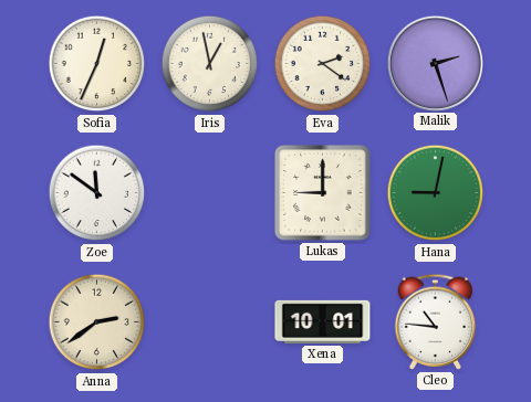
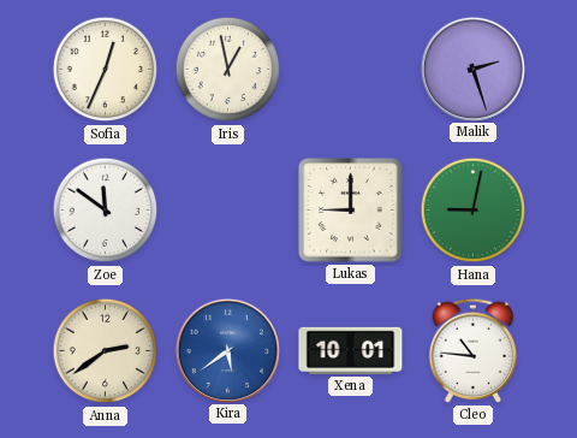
Eva: 2:21 -> none
Kira: none -> 5:39
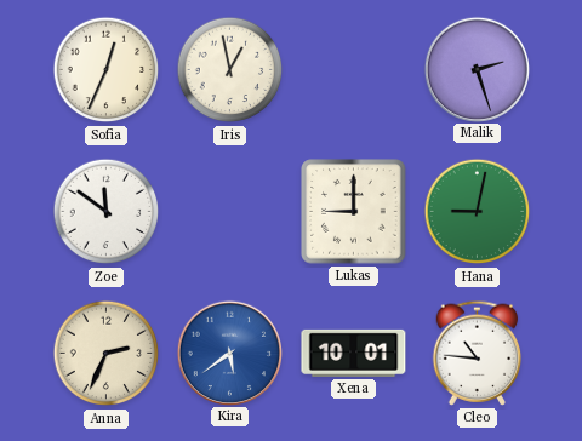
Anna: 2:39 -> 2:34
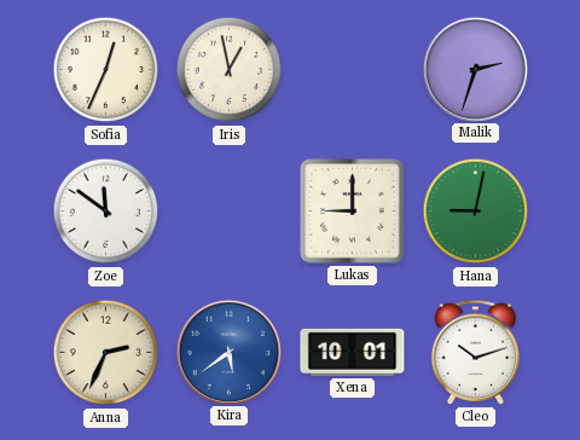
Malik: 2:27 -> 2:33
Cleo: 10:46 -> 10:12
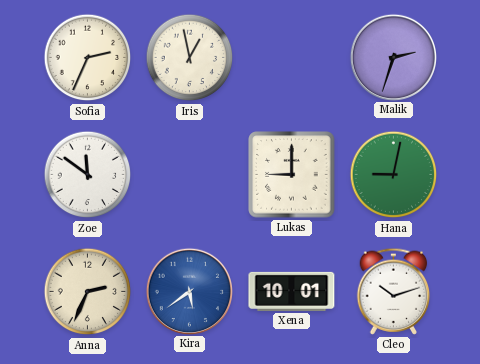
Sofia: 12:34 -> 2:34
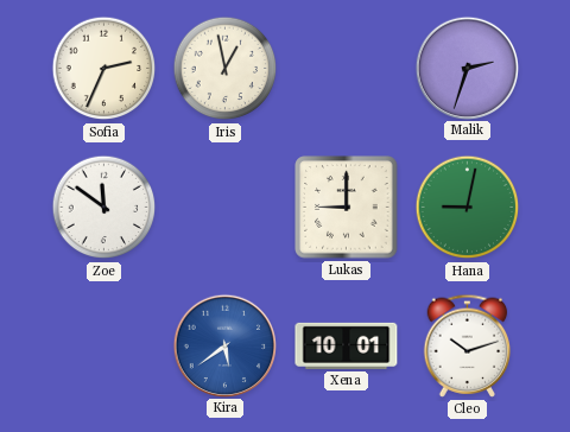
Anna: 2:34 -> none
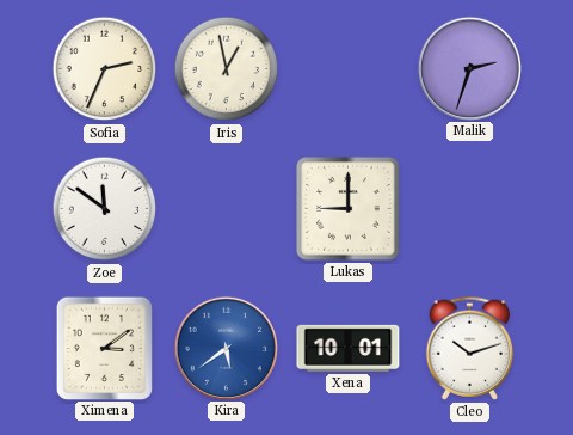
Hana: 9:02 -> none
Ximena: none -> 3:09
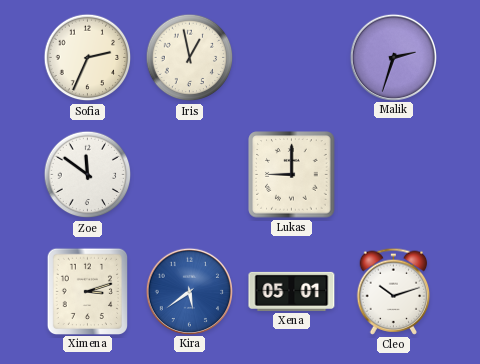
Ximena: 3:09 -> 3:12
Xena: 10:01 -> 05:01
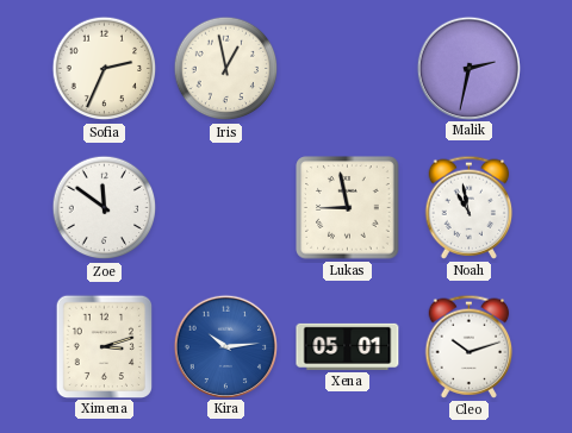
Malik: 2:33 -> 2:32
Lukas: 9:00 -> 8:58
Noah: none -> 10:58
Kira: 5:39 -> 10:14
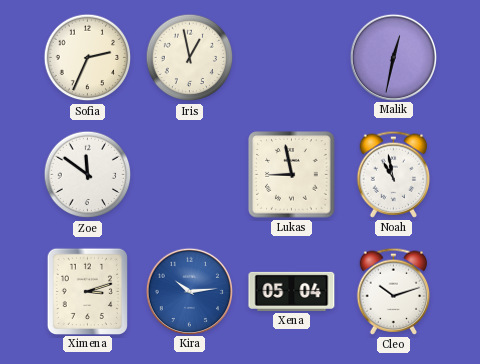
Malik: 2:32 -> 12:32
Xena: 05:01 -> 05:04
